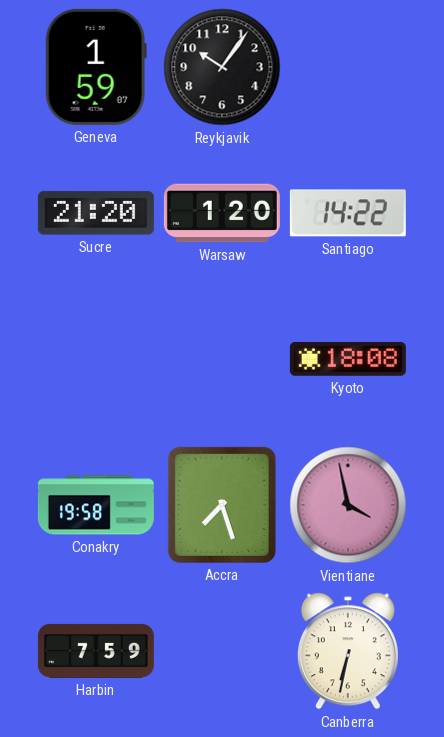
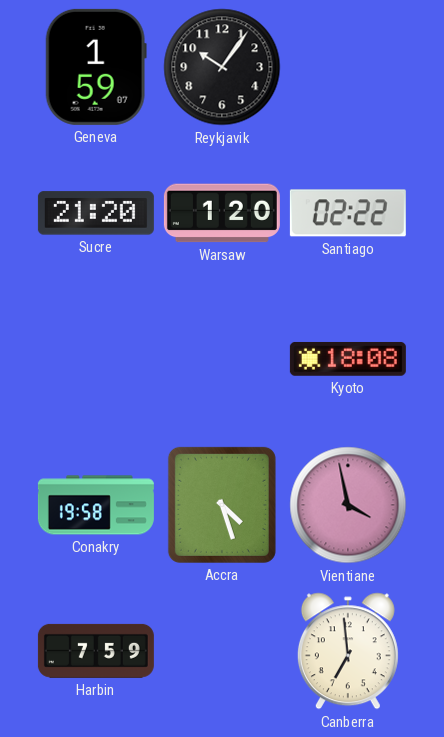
Santiago: 14:22 -> 02:22
Accra: 7:27 -> 4:27
Canberra: 6:32 -> 6:59
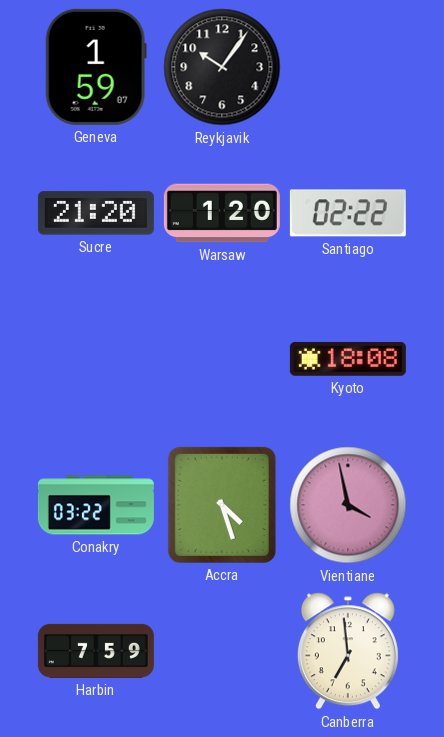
Conakry: 19:58 -> 03:22
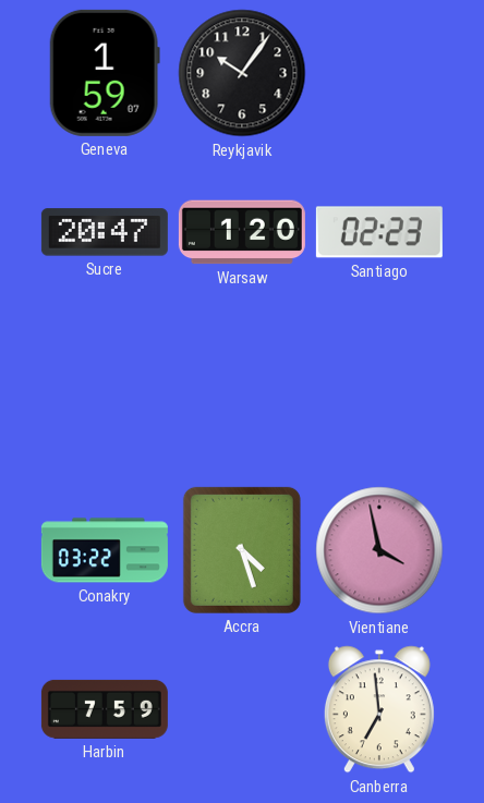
Sucre: 21:20 -> 20:47
Santiago: 02:22 -> 02:23
Kyoto: 18:08 -> none
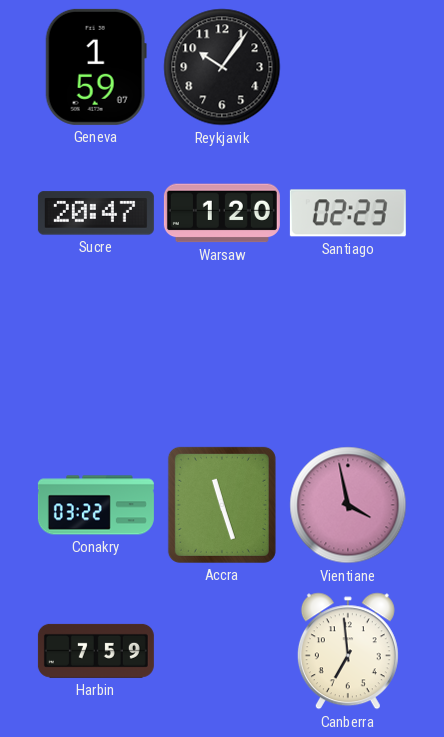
Accra: 4:27 -> 11:27
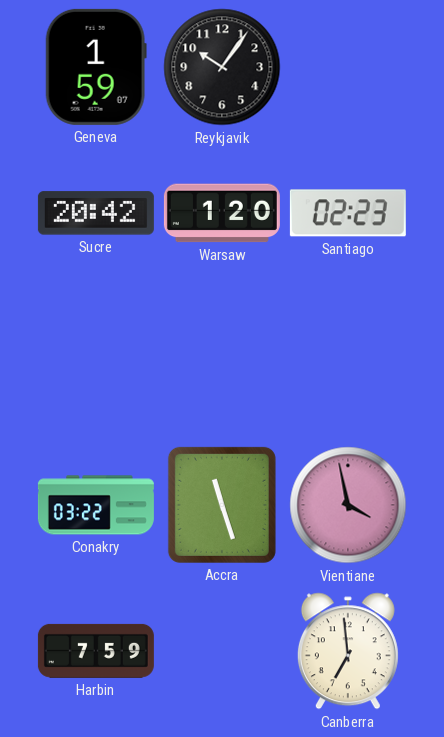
Sucre: 20:47 -> 20:42
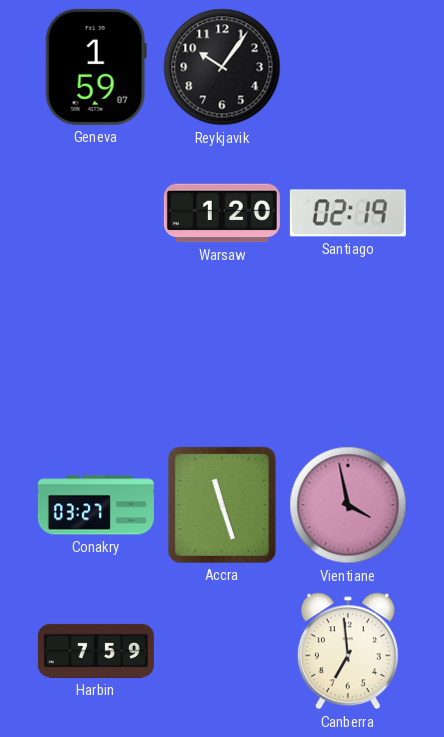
Sucre: 20:42 -> none
Santiago: 02:23 -> 02:19
Conakry: 03:22 -> 03:27
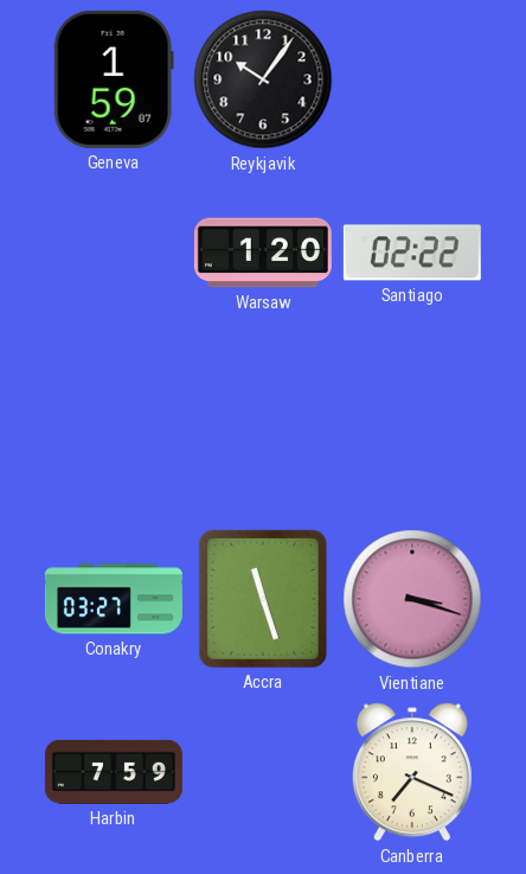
Santiago: 02:19 -> 02:22
Vientiane: 3:58 -> 3:18
Canberra: 6:59 -> 7:19
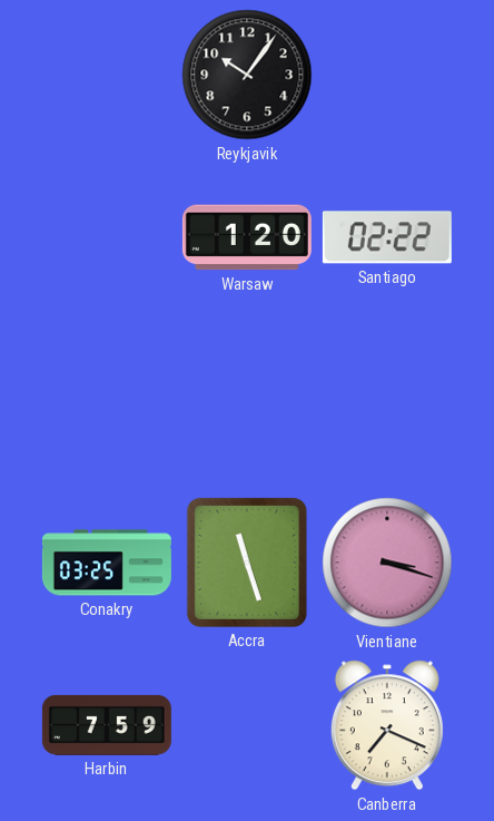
Geneva: 1:59 -> none
Conakry: 03:27 -> 03:25
